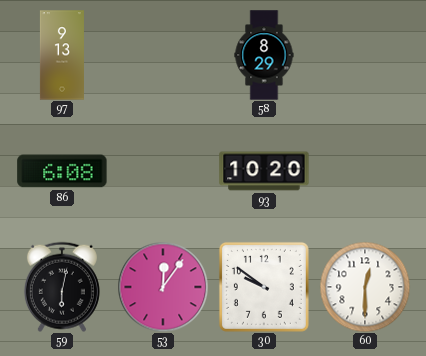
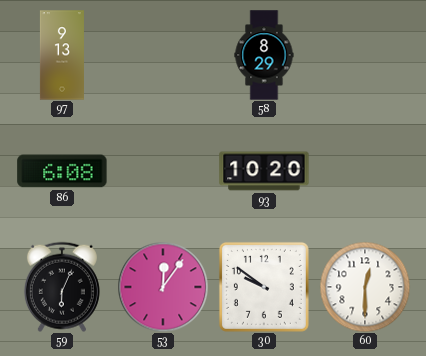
59: 6:02 -> 6:04
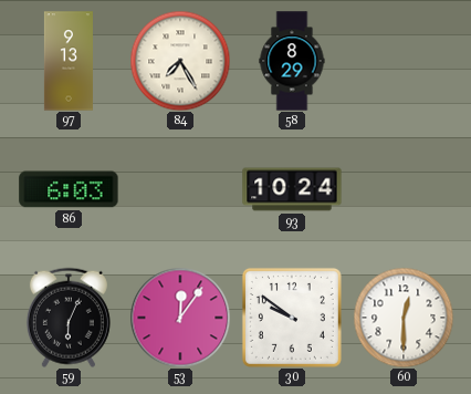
84: none -> 7:25
86: 6:08 -> 6:03
93: 10:20 -> 10:24
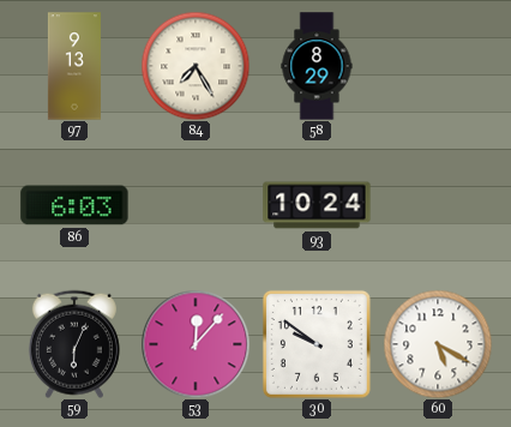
53: 12:06 -> 12:07
60: 12:30 -> 5:20
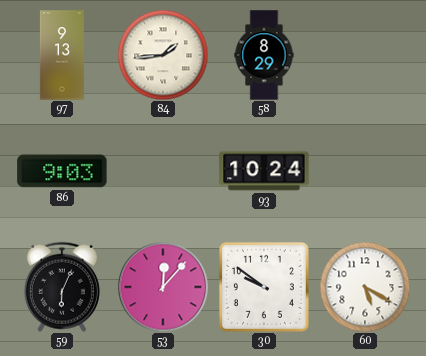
84: 7:25 -> 1:44
86: 6:03 -> 9:03
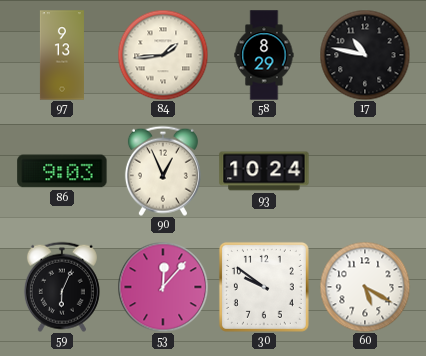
17: none -> 10:47
90: none -> 12:56
